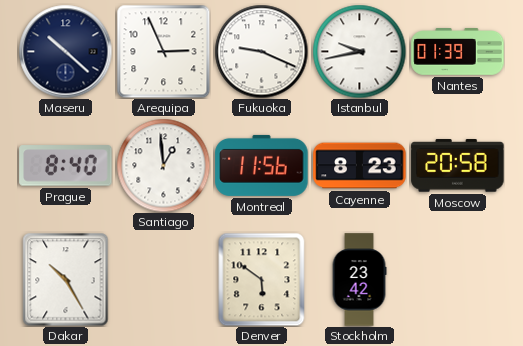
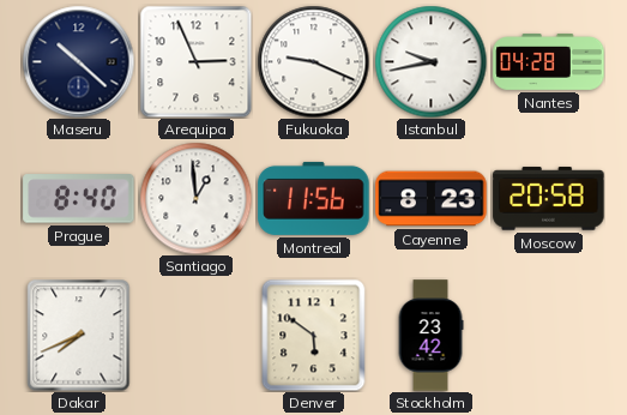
Nantes: 01:39 -> 04:28
Dakar: 10:25 -> 7:41
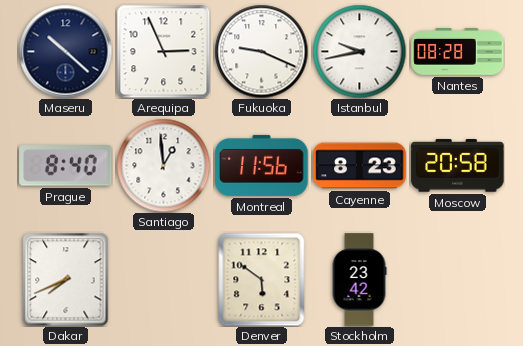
Nantes: 04:28 -> 08:28
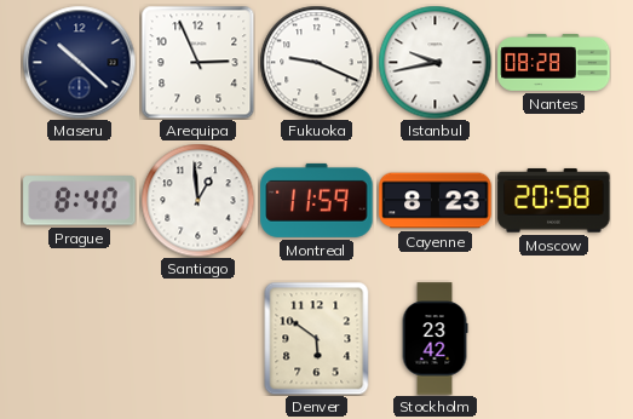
Montreal: 11:56 -> 11:59
Dakar: 7:41 -> none
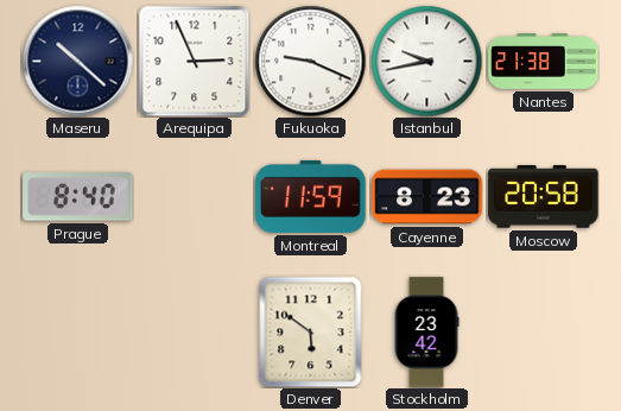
Nantes: 08:28 -> 21:38
Santiago: 12:59 -> none
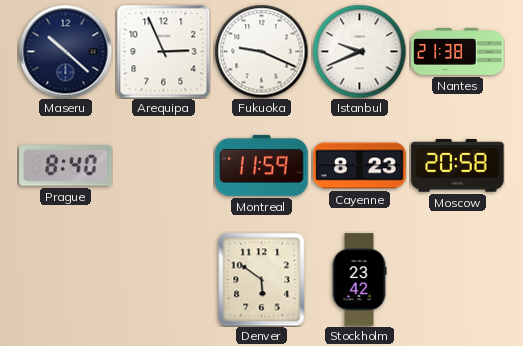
Istanbul: 9:43 -> 9:41
